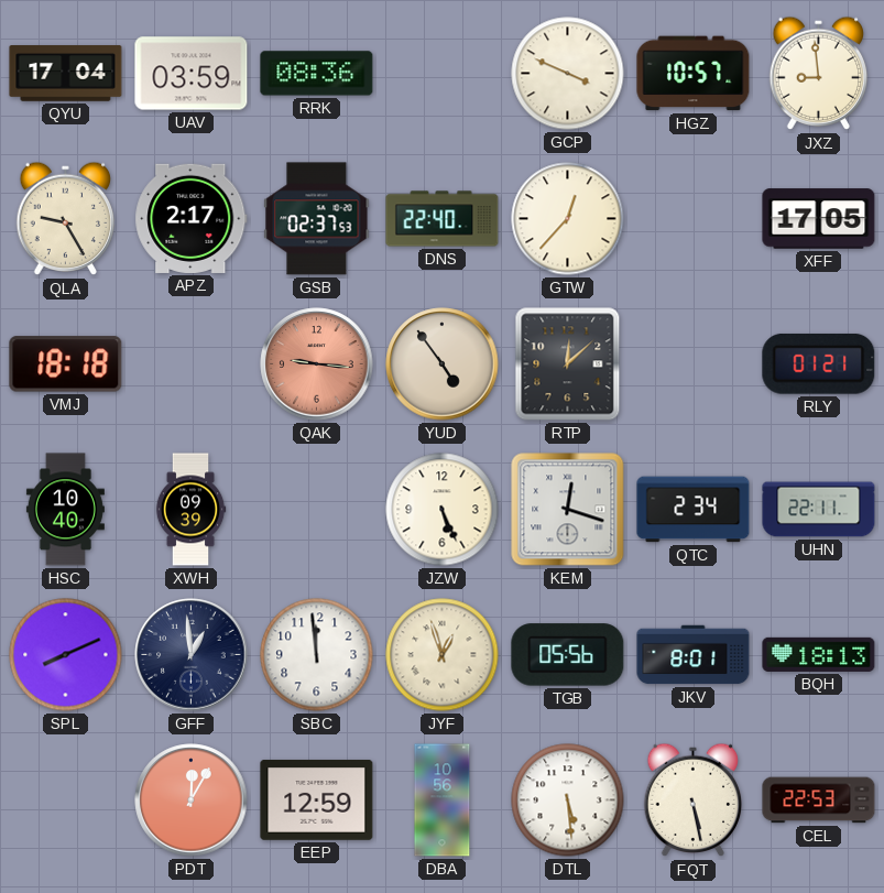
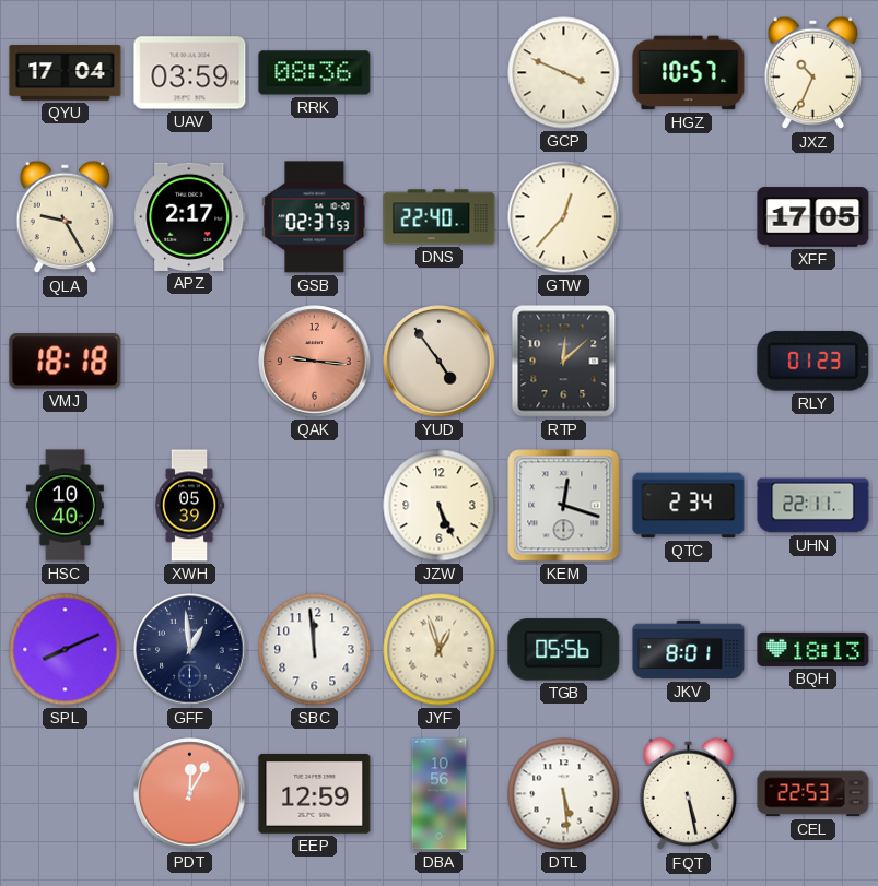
JXZ: 8:59 -> 10:34
RLY: 01:21 -> 01:23
XWH: 09:39 -> 05:39
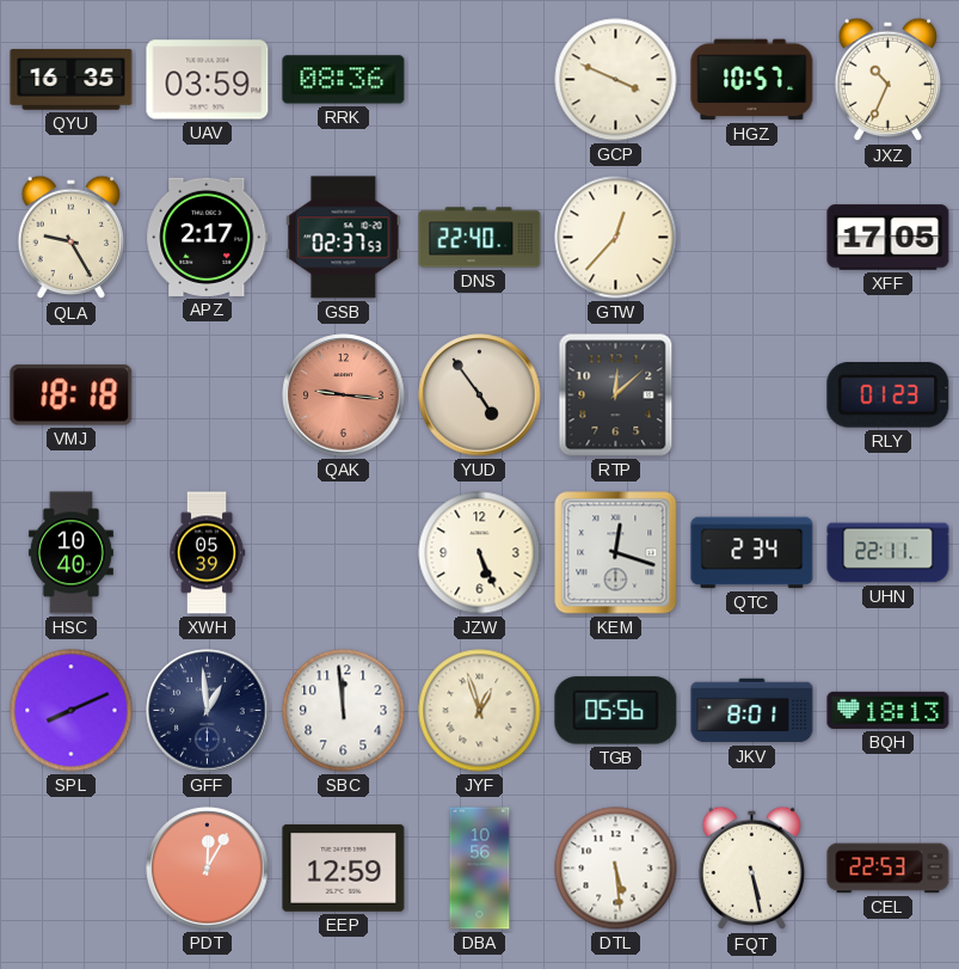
QYU: 17:04 -> 16:35
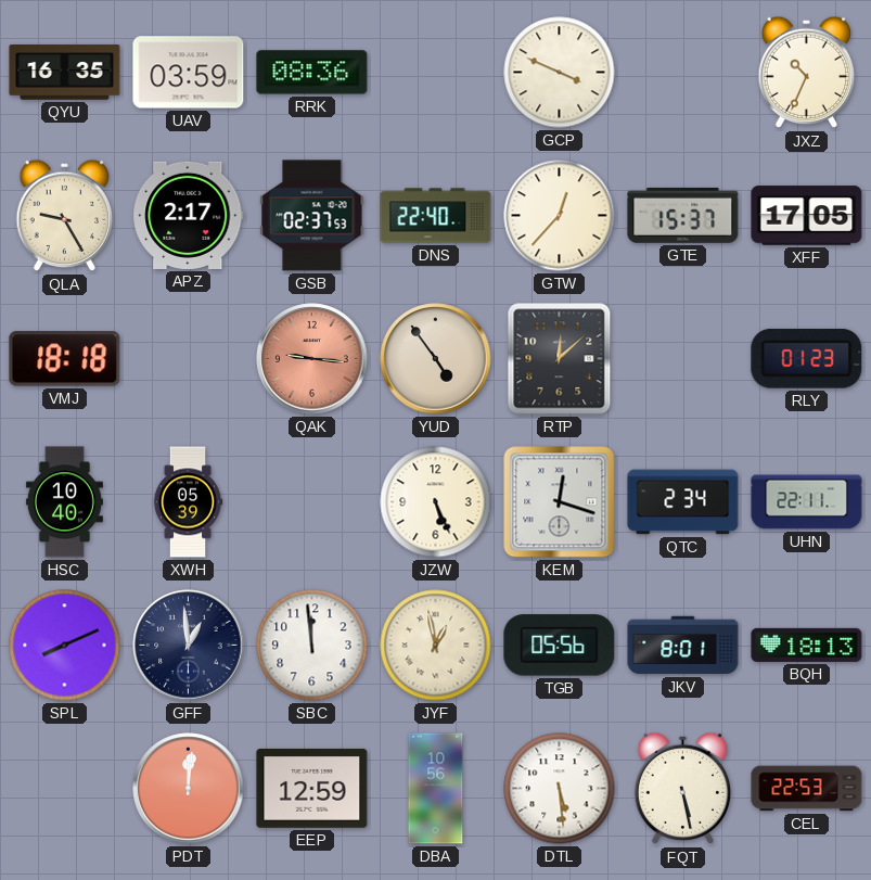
HGZ: 10:57 -> none
GTE: none -> 15:37
JYF: 12:57 -> 12:58
PDT: 12:05 -> 12:01
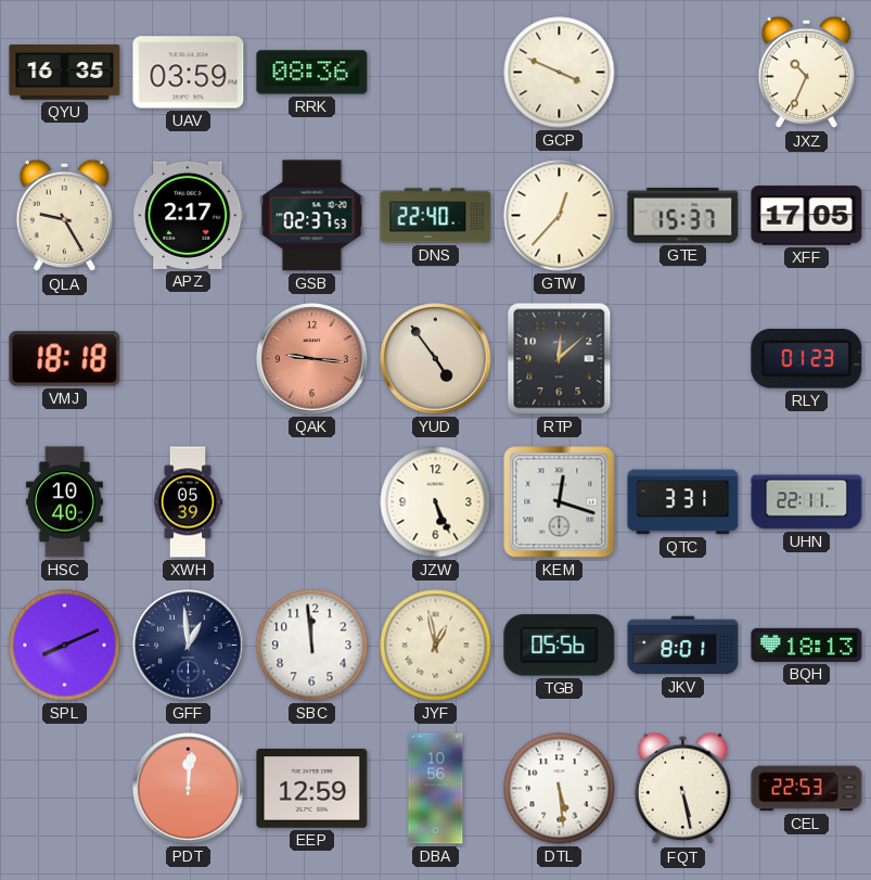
QTC: 2:34 -> 3:31
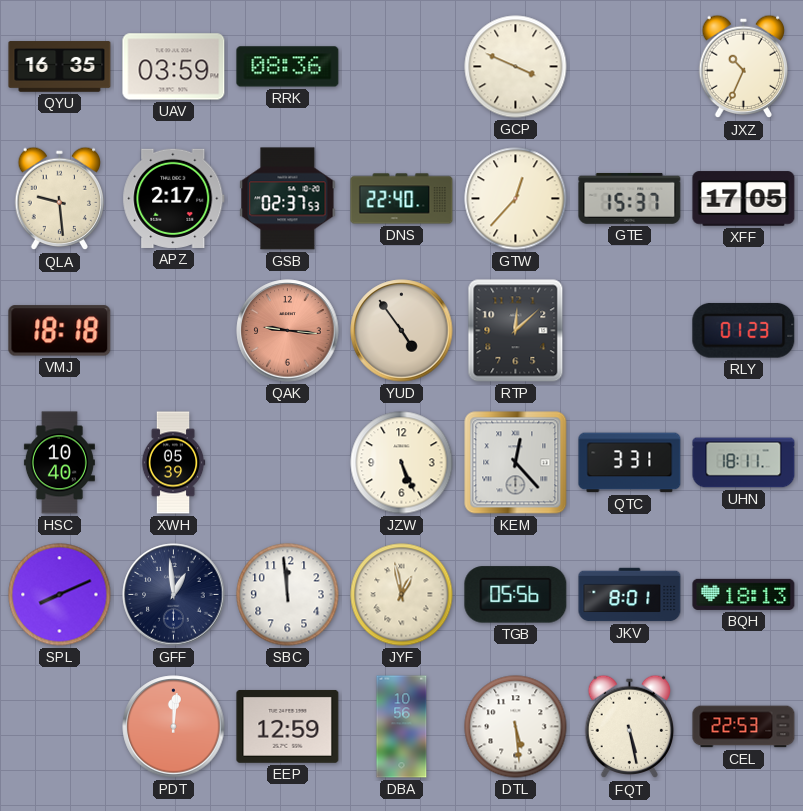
QLA: 9:25 -> 9:29
KEM: 12:18 -> 12:23
UHN: 22:11 -> 18:11
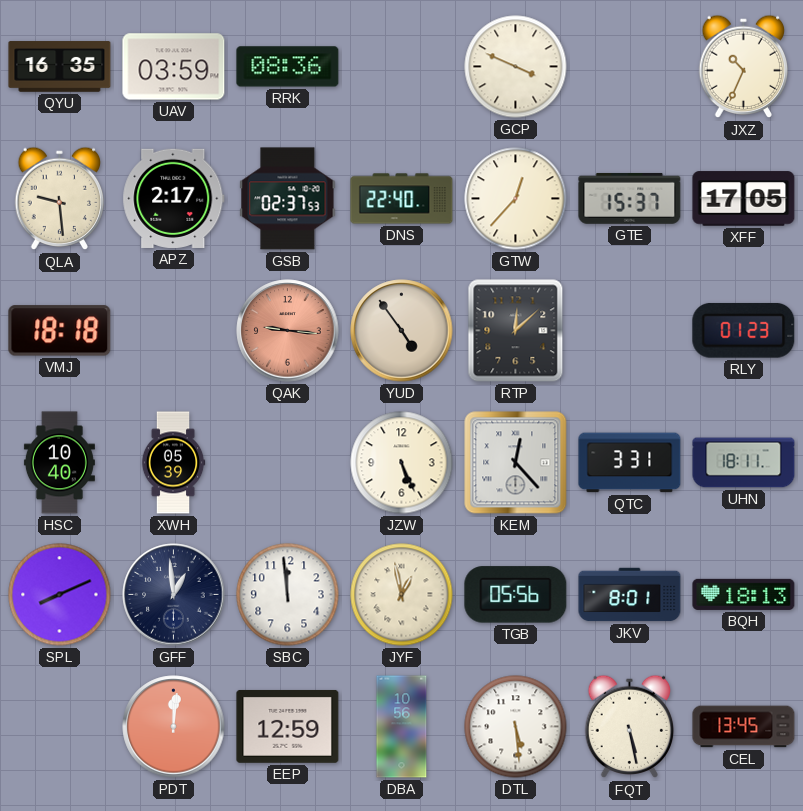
CEL: 22:53 -> 13:45
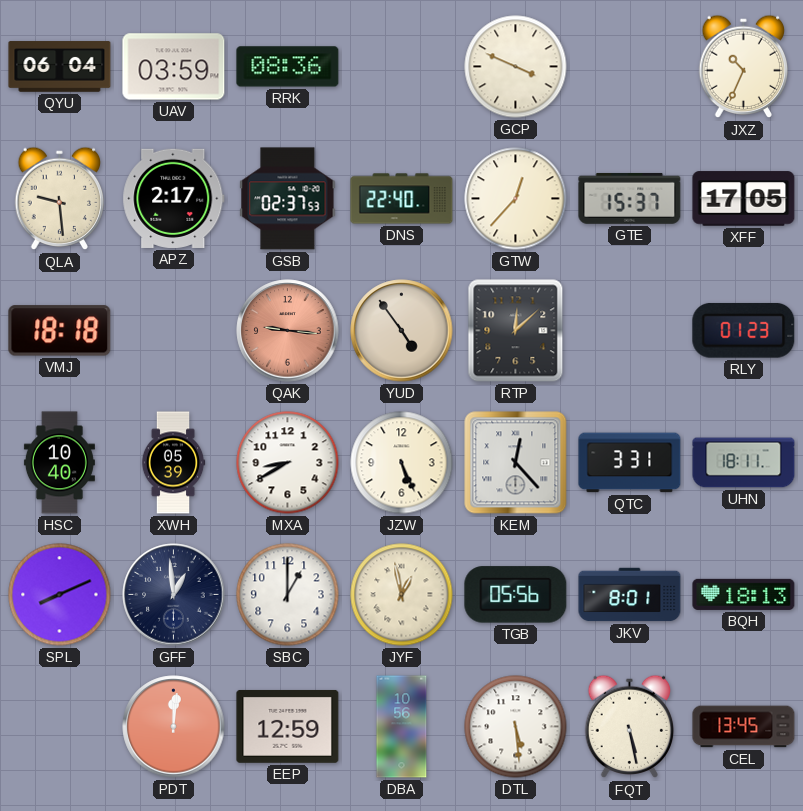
QYU: 16:35 -> 06:04
MXA: none -> 8:40
SBC: 11:59 -> 1:00
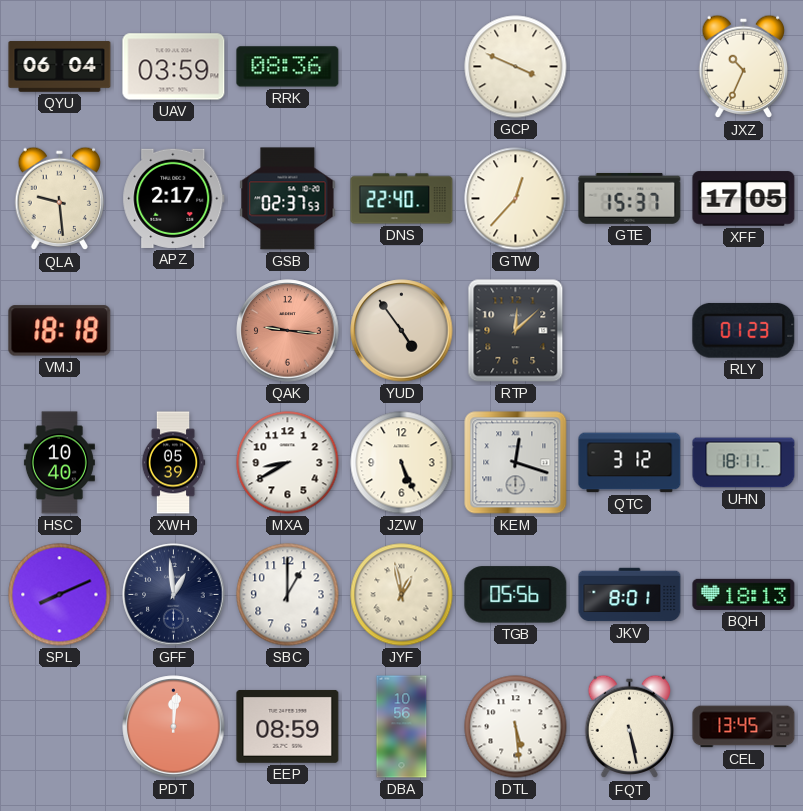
KEM: 12:23 -> 12:18
QTC: 3:31 -> 3:12
EEP: 12:59 -> 08:59
